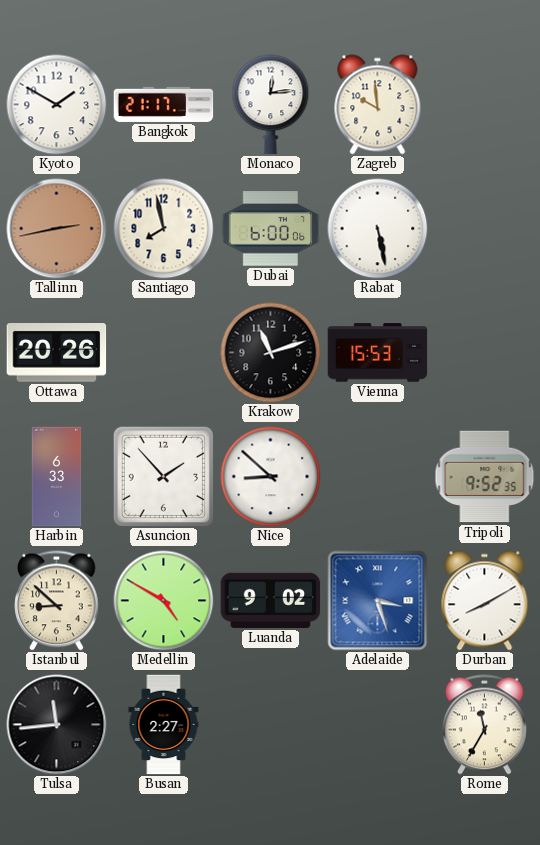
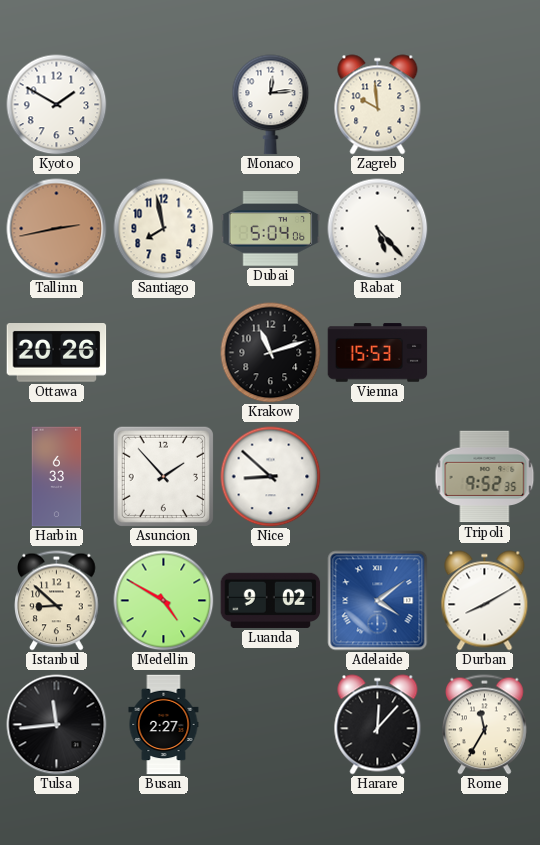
Bangkok: 21:17 -> none
Dubai: 6:00 -> 5:04
Rabat: 5:28 -> 5:23
Adelaide: 3:27 -> 4:09
Harare: none -> 12:07
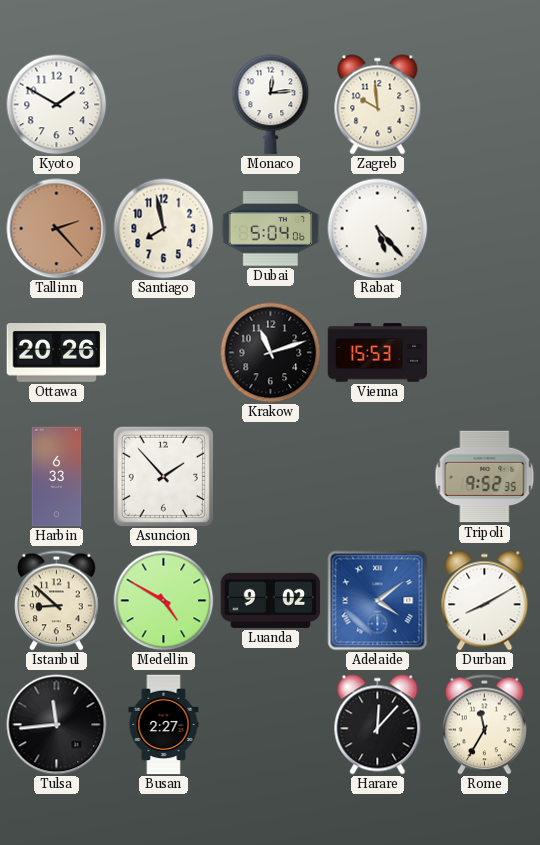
Tallinn: 2:43 -> 2:23
Nice: 8:52 -> none
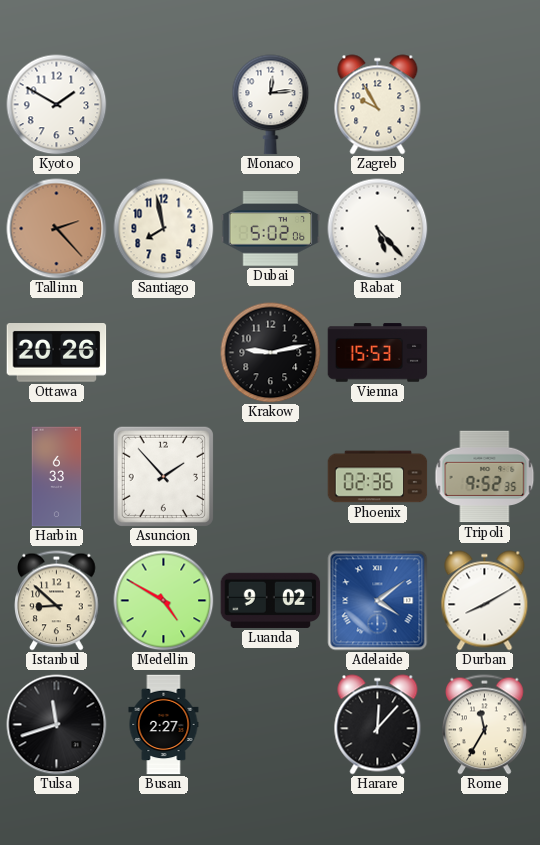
Zagreb: 9:59 -> 9:55
Dubai: 5:04 -> 5:02
Krakow: 11:12 -> 9:13
Phoenix: none -> 02:36
Tulsa: 11:44 -> 11:42
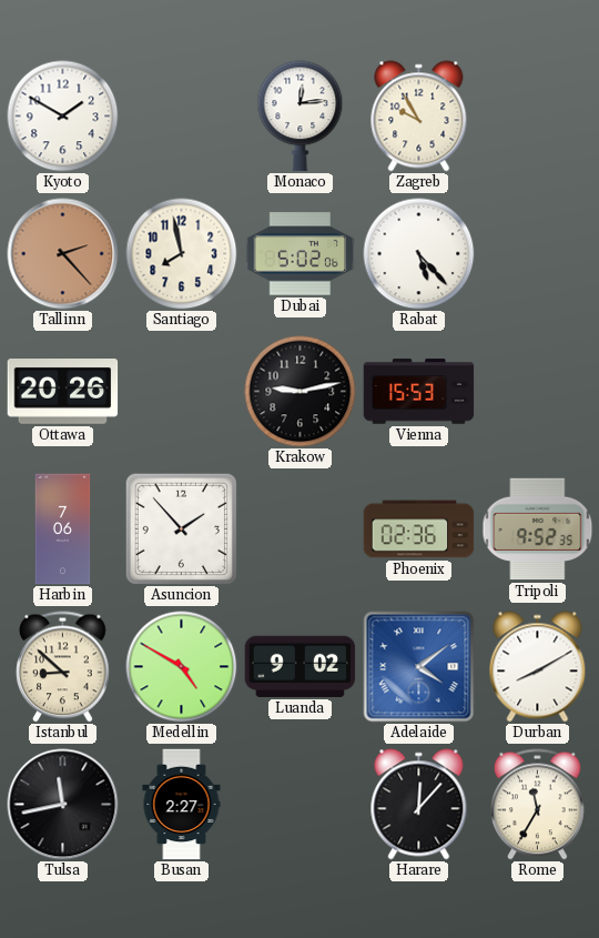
Harbin: 6:33 -> 7:06
Tulsa: 11:42 -> 11:43
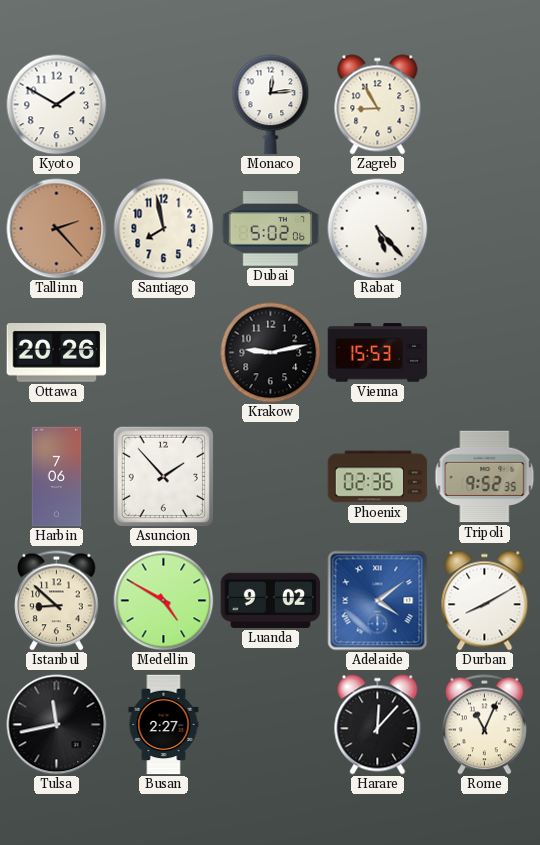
Zagreb: 9:55 -> 8:55
Rome: 11:35 -> 11:04
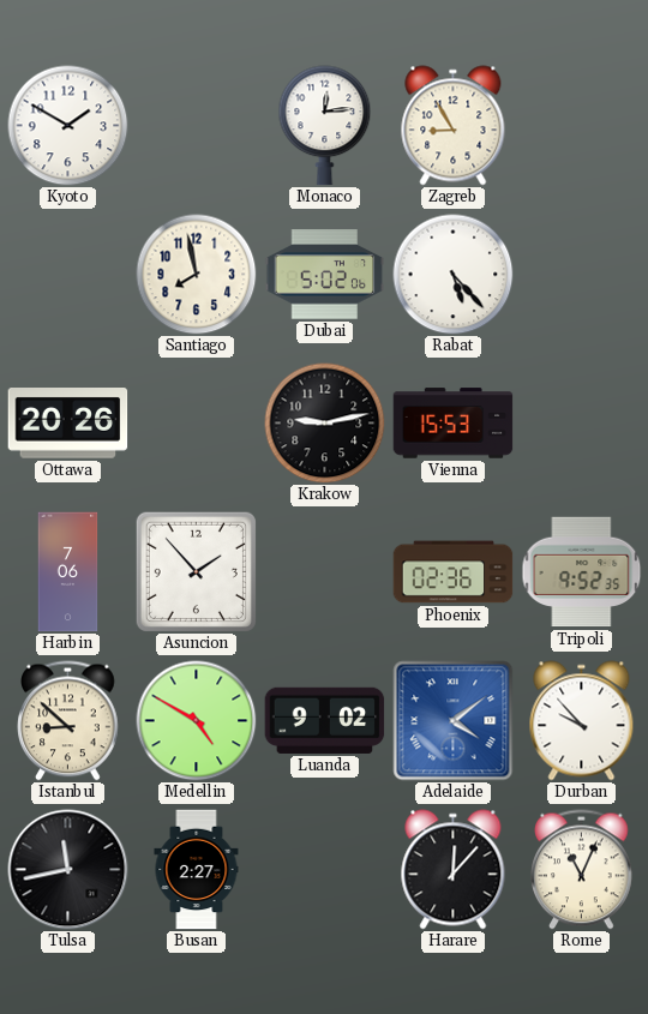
Tallinn: 2:23 -> none
Durban: 8:10 -> 9:53
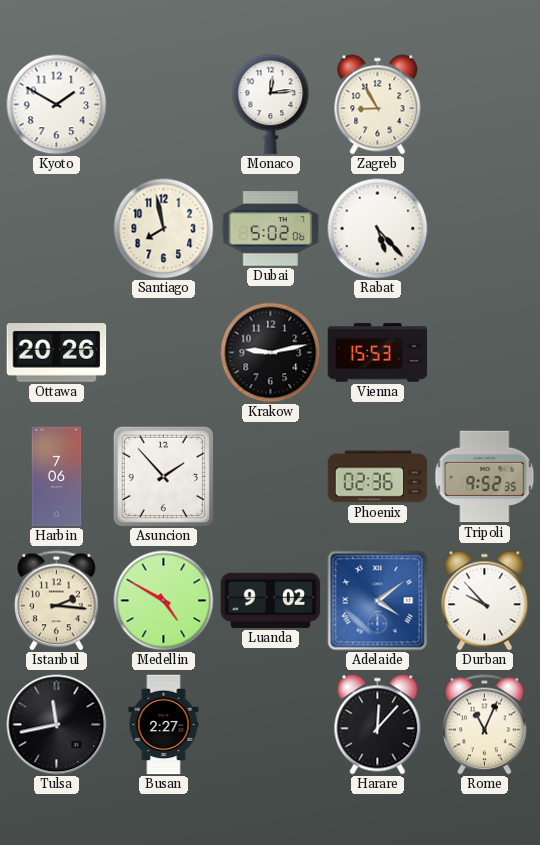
Istanbul: 8:52 -> 2:16
